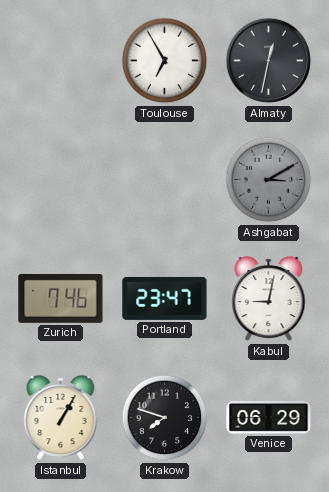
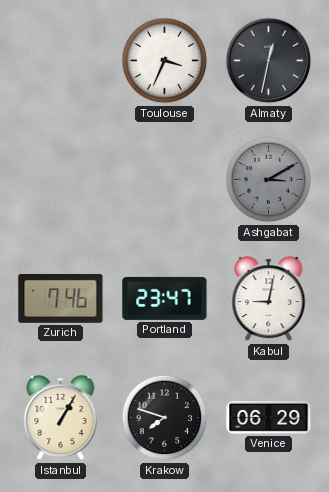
Toulouse: 6:55 -> 3:34
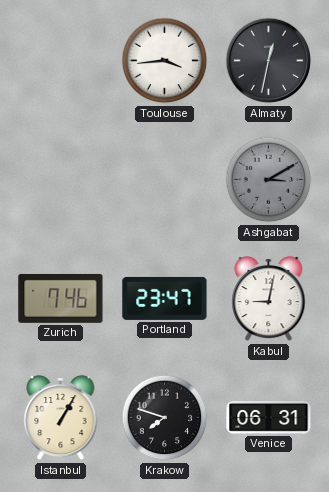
Toulouse: 3:34 -> 3:44
Venice: 06:29 -> 06:31
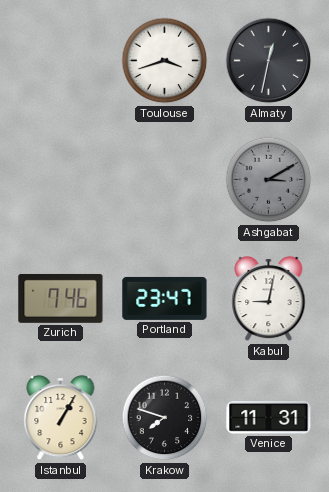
Toulouse: 3:44 -> 3:42
Venice: 06:31 -> 11:31
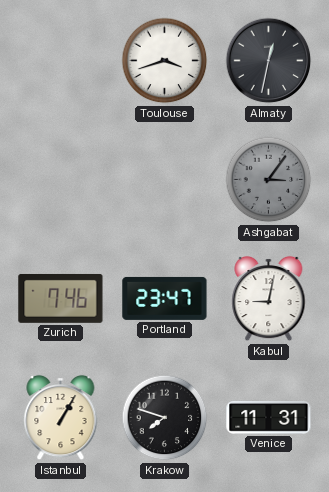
Ashgabat: 3:10 -> 3:06
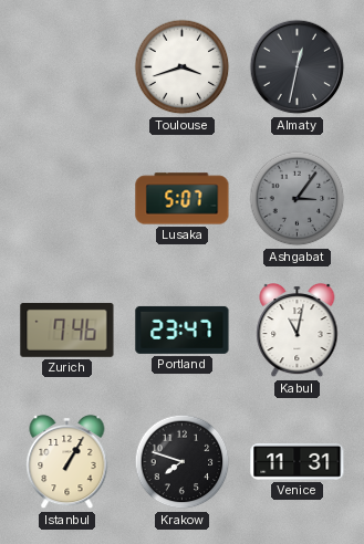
Lusaka: none -> 5:07
Kabul: 9:02 -> 11:02
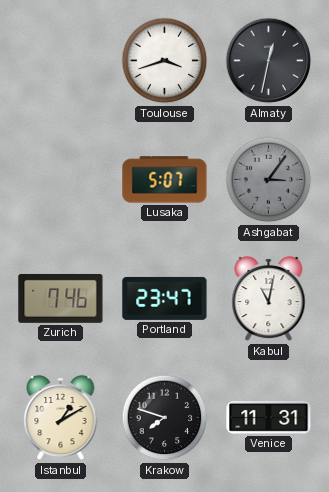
Istanbul: 1:05 -> 1:10
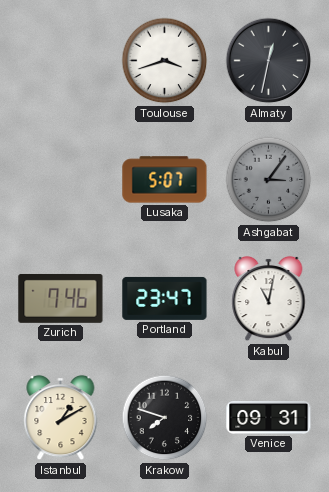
Venice: 11:31 -> 09:31
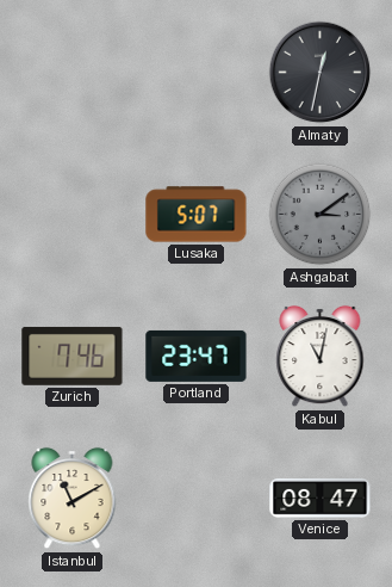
Toulouse: 3:42 -> none
Ashgabat: 3:06 -> 3:09
Istanbul: 1:10 -> 11:10
Krakow: 7:48 -> none
Venice: 09:31 -> 08:47
